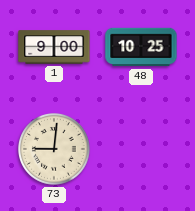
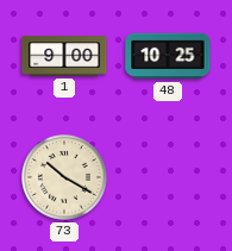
73: 9:01 -> 10:20
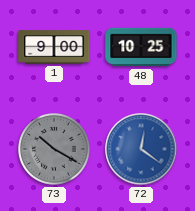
73 dial: cream -> grey
72: none -> 12:21
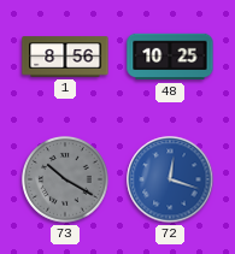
1: 9:00 -> 8:56
72: 12:21 -> 12:18
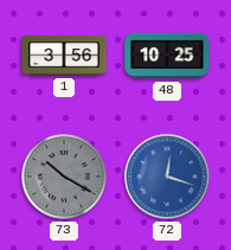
1: 8:56 -> 3:56
